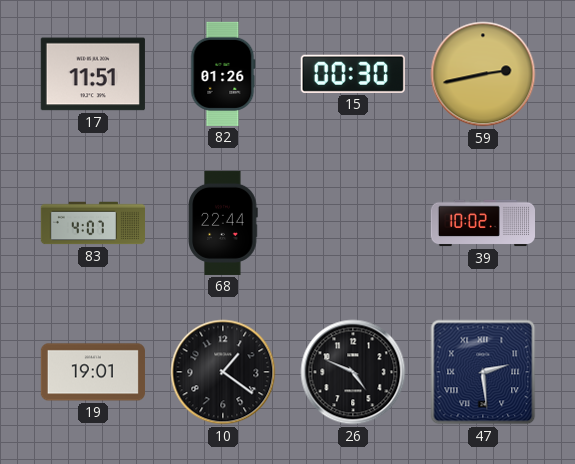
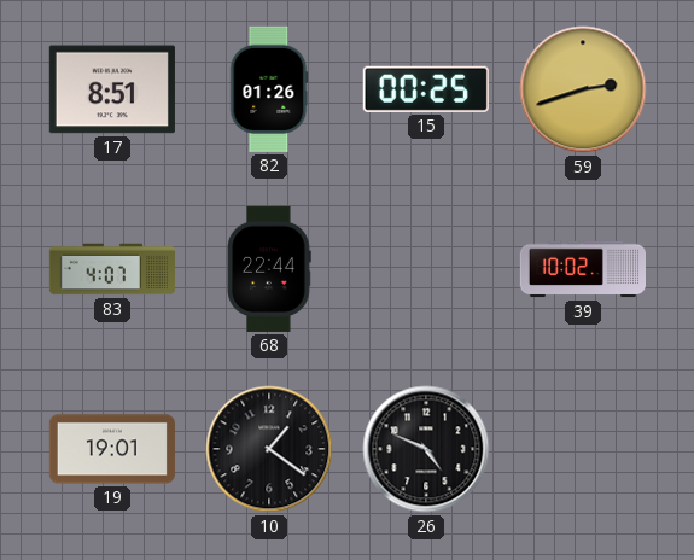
17: 11:51 -> 8:51
15: 00:30 -> 00:25
59: 2:43 -> 2:42
47: 2:29 -> none
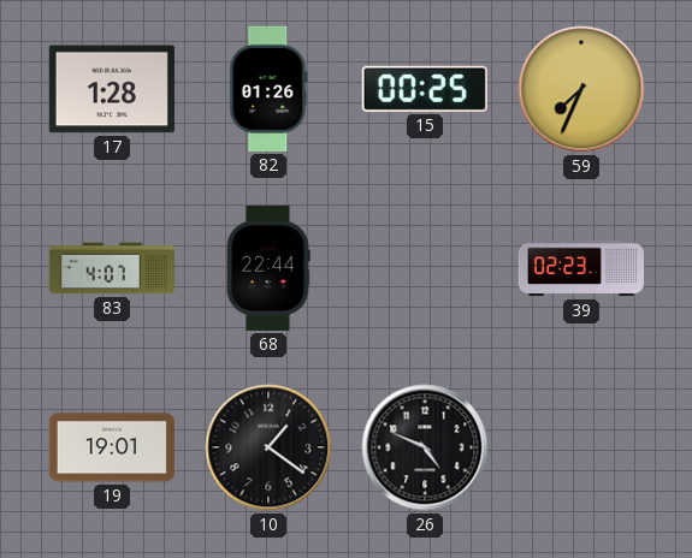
17: 8:51 -> 1:28
59: 2:42 -> 7:34
39: 10:02 -> 02:23
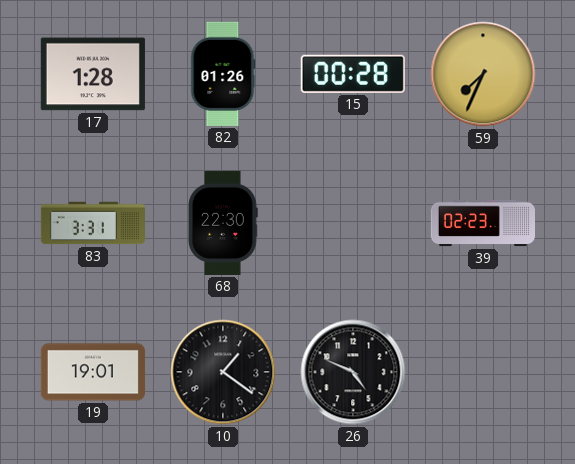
15: 00:25 -> 00:28
83: 4:07 -> 3:31
68: 22:44 -> 22:30
